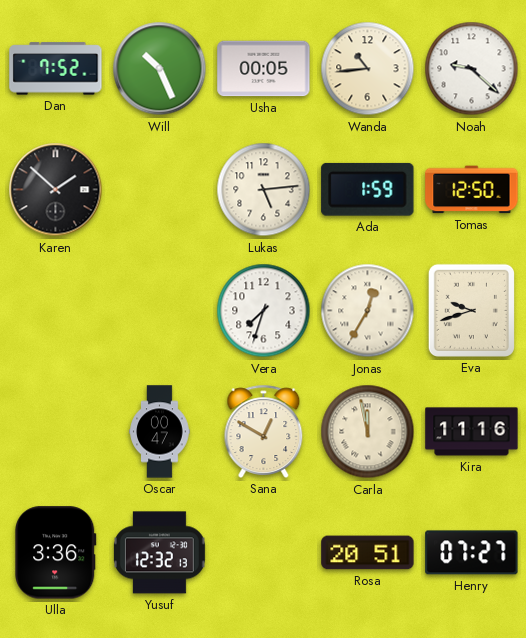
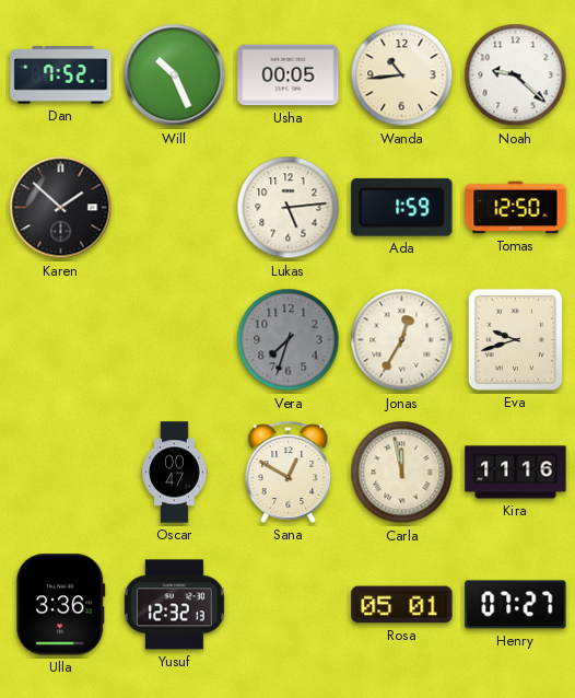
Vera dial: white -> grey
Rosa: 20:51 -> 05:01
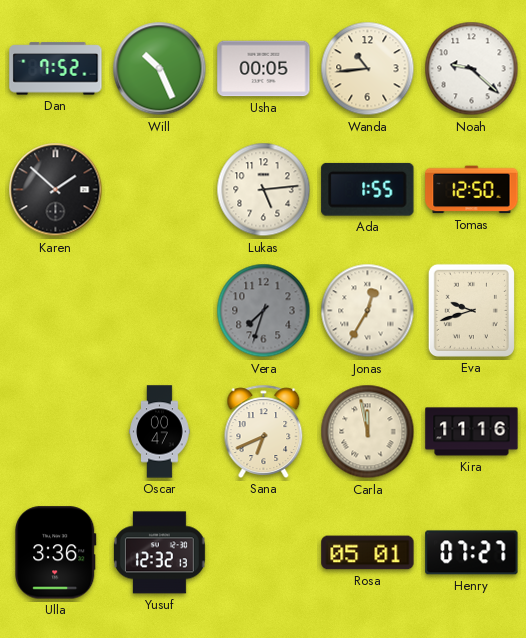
Ada: 1:59 -> 1:55
Sana: 12:50 -> 6:41
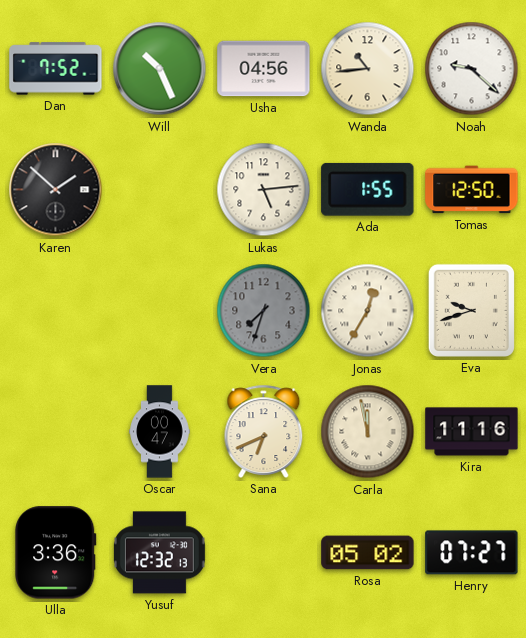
Usha: 00:05 -> 04:56
Rosa: 05:01 -> 05:02
